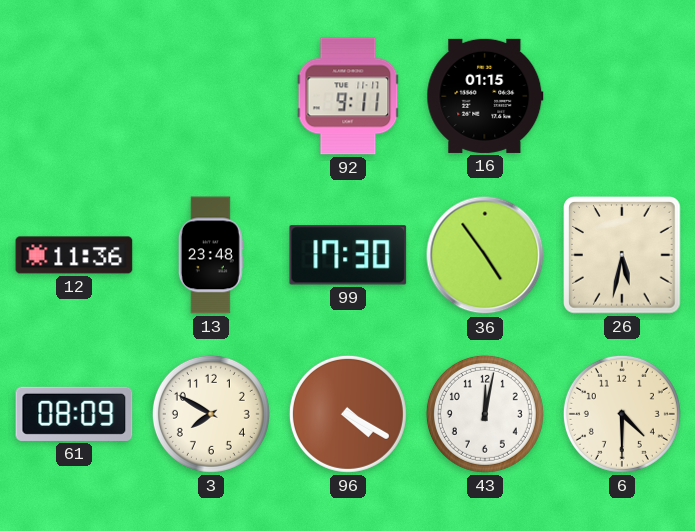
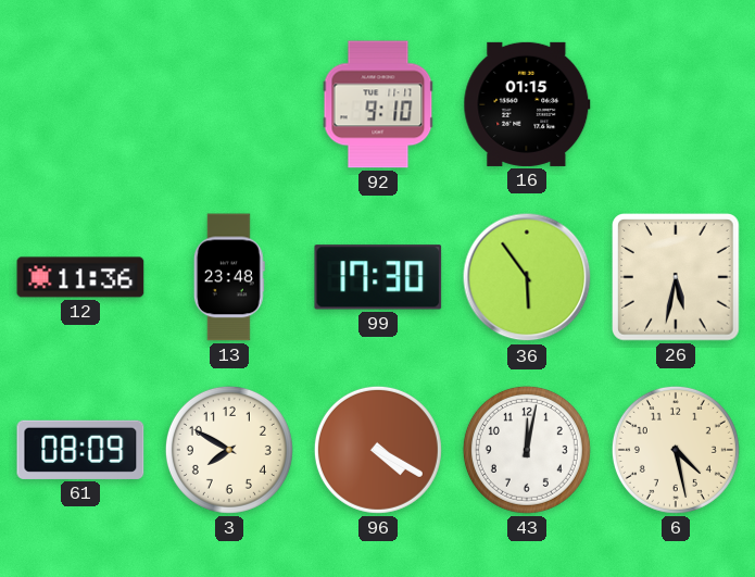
92: 9:11 -> 9:10
36: 4:54 -> 5:54
6: 4:30 -> 4:28
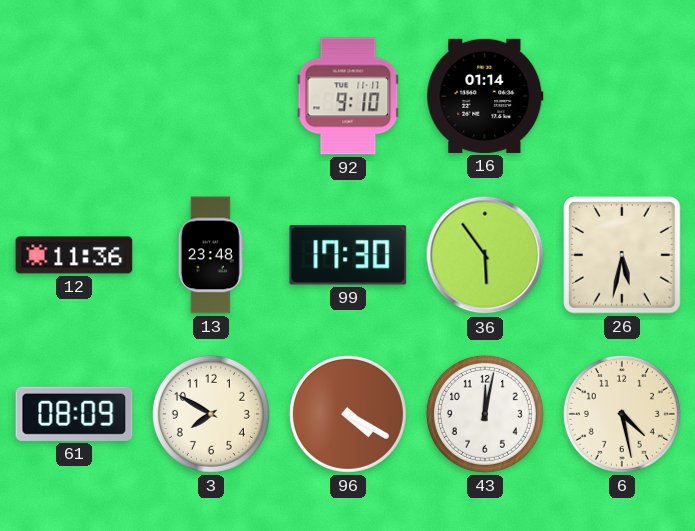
16: 01:15 -> 01:14
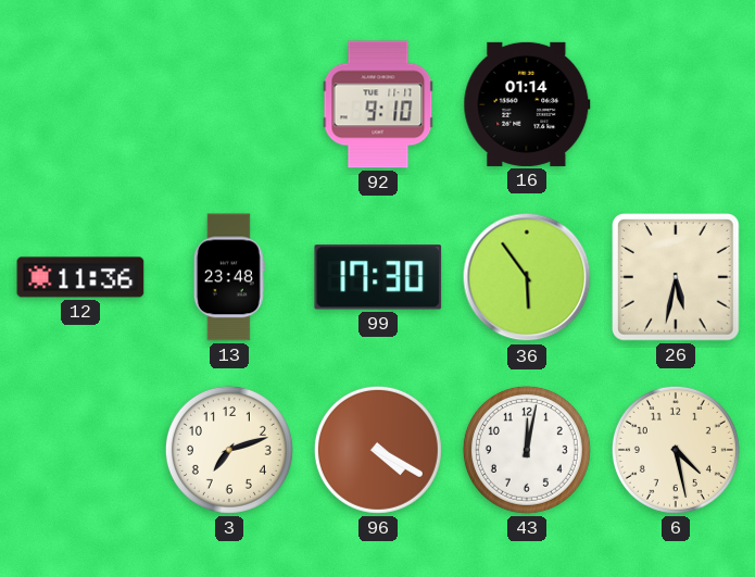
61: 08:09 -> none
3: 7:50 -> 7:12
